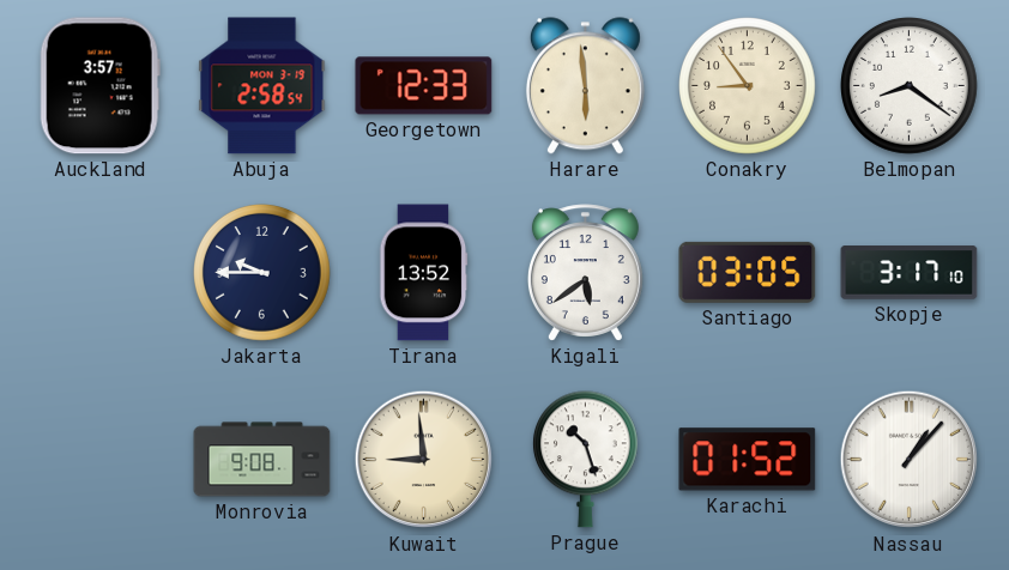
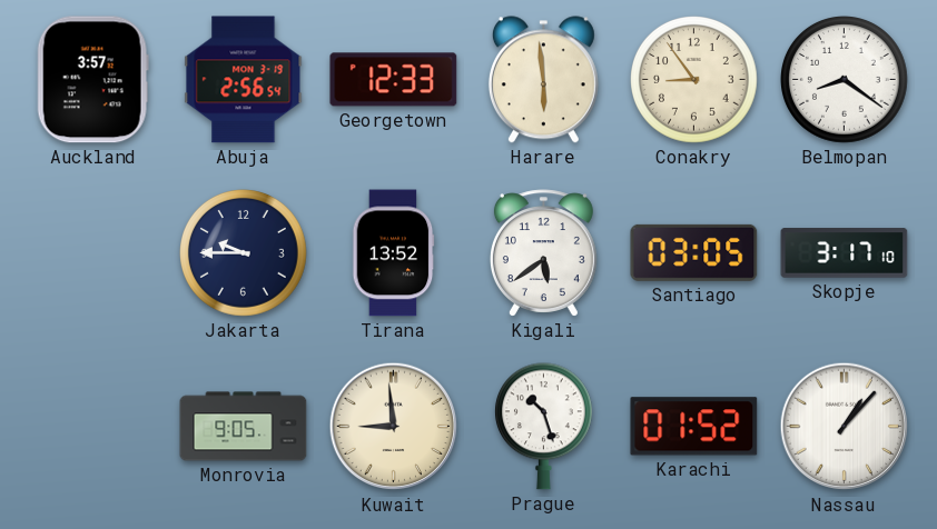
Abuja: 2:58 -> 2:56
Monrovia: 9:08 -> 9:05
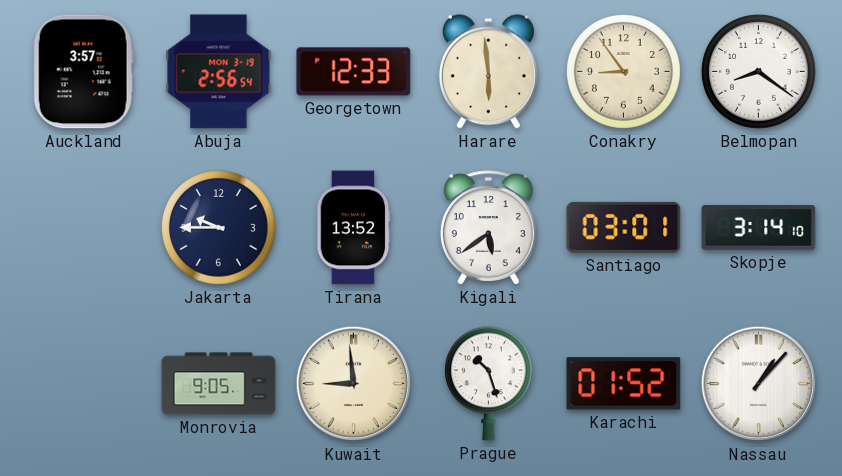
Santiago: 03:05 -> 03:01
Skopje: 3:17 -> 3:14
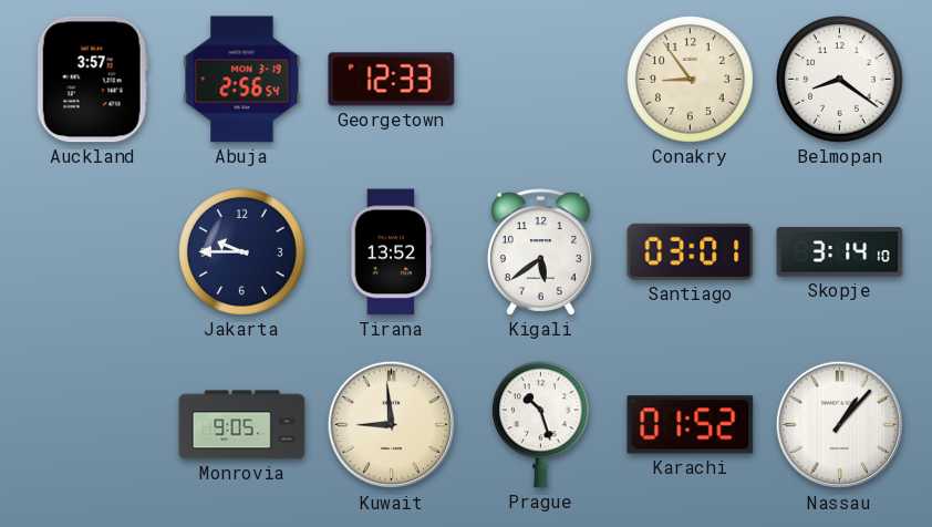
Harare: 5:59 -> none
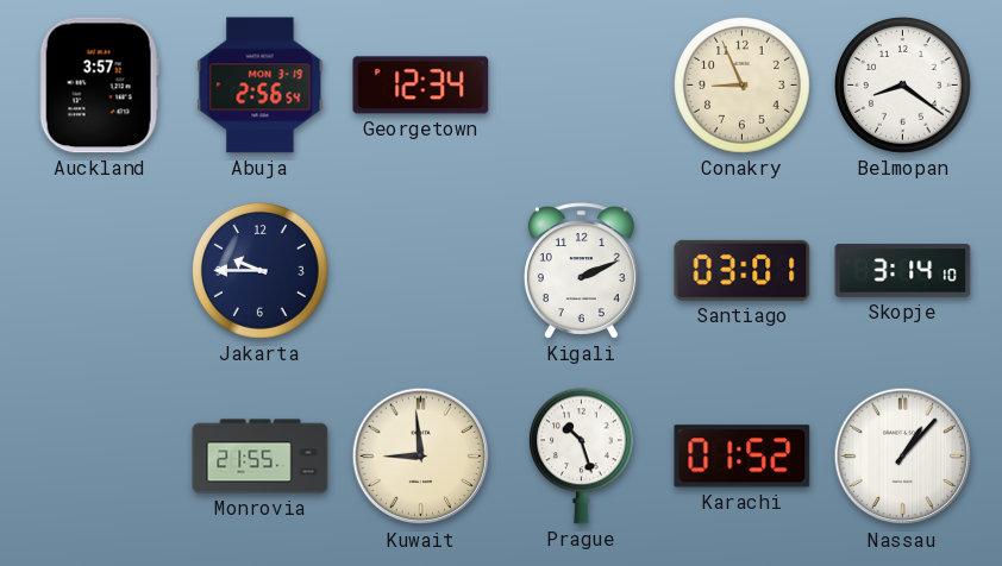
Georgetown: 12:33 -> 12:34
Conakry: 8:54 -> 8:56
Tirana: 13:52 -> none
Kigali: 5:39 -> 2:11
Monrovia: 9:05 -> 21:55
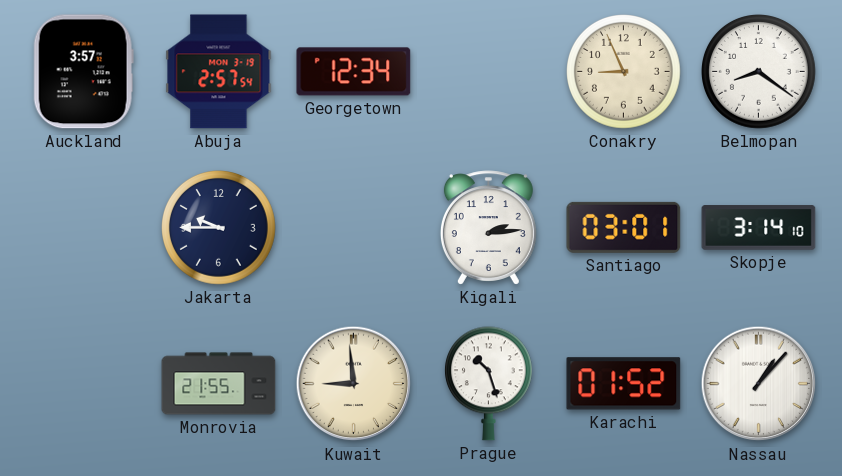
Abuja: 2:56 -> 2:57
Kigali: 2:11 -> 2:14
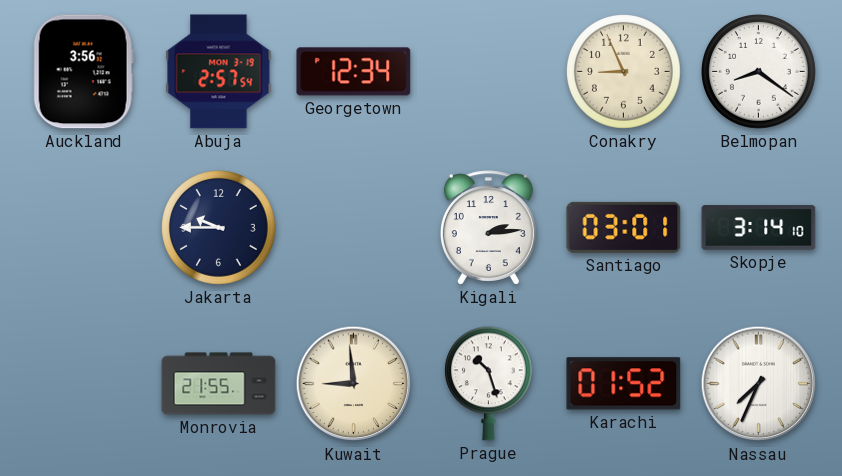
Auckland: 3:57 -> 3:56
Nassau: 1:07 -> 7:34
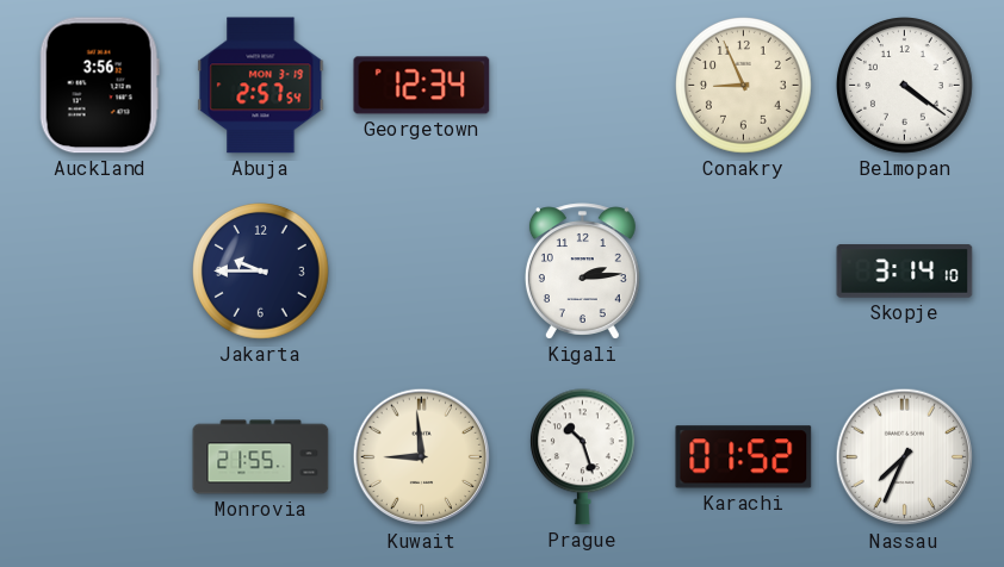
Belmopan: 8:21 -> 4:21
Santiago: 03:01 -> none
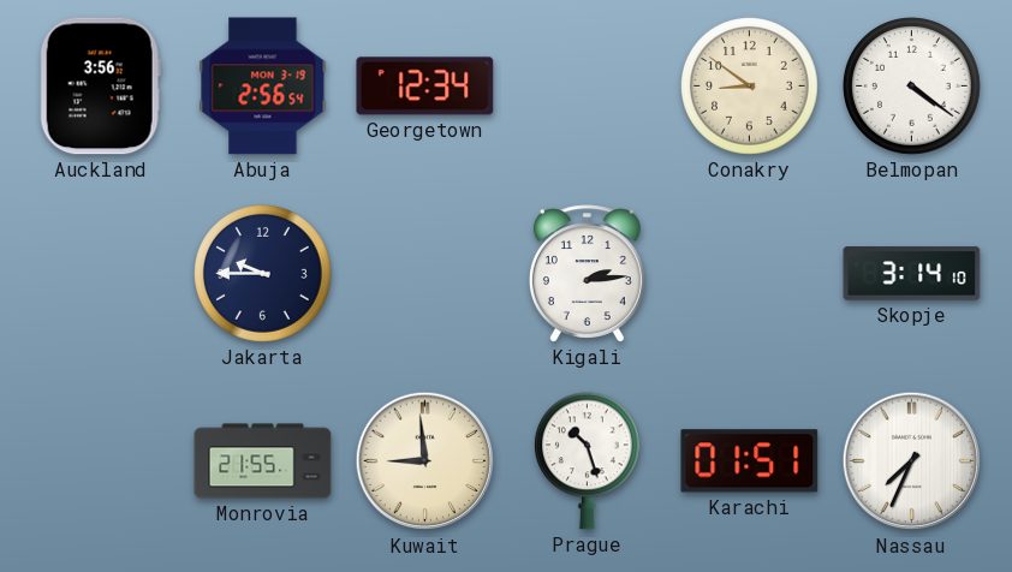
Abuja: 2:57 -> 2:56
Conakry: 8:56 -> 8:51
Karachi: 01:52 -> 01:51
